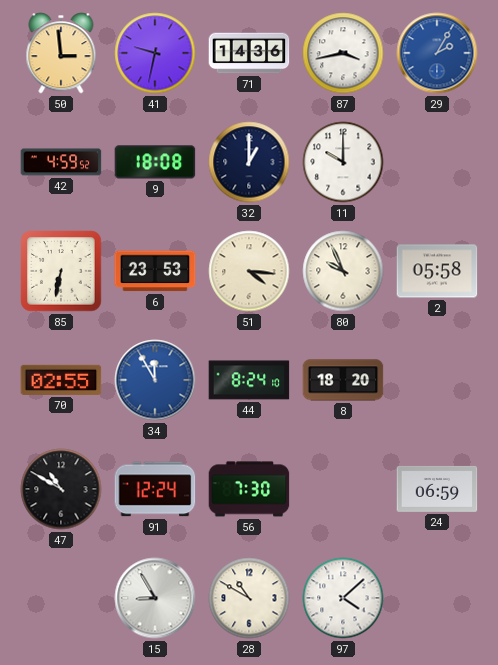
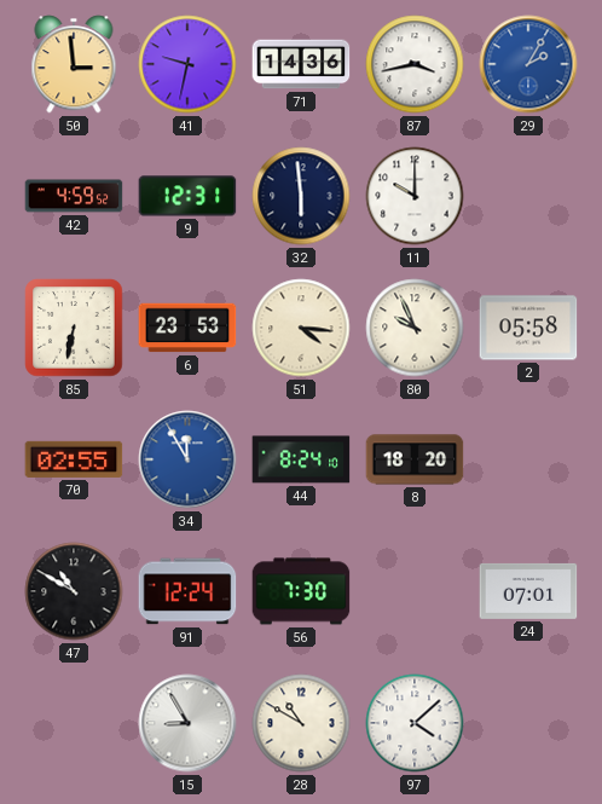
9: 18:08 -> 12:31
32: 1:00 -> 5:59
24: 06:59 -> 07:01
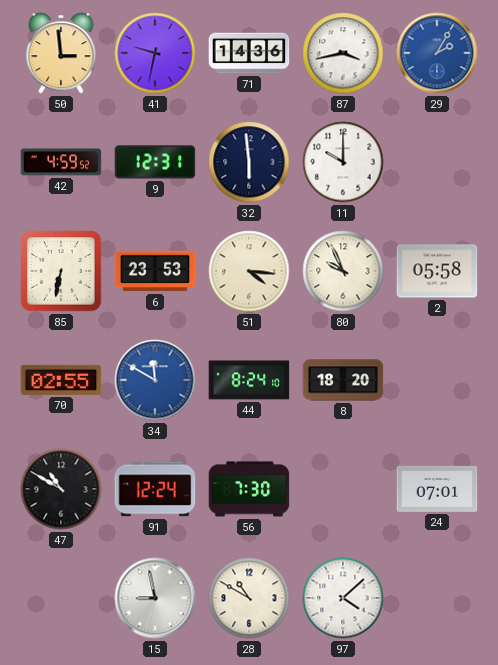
34: 11:55 -> 11:50
15: 8:55 -> 8:58
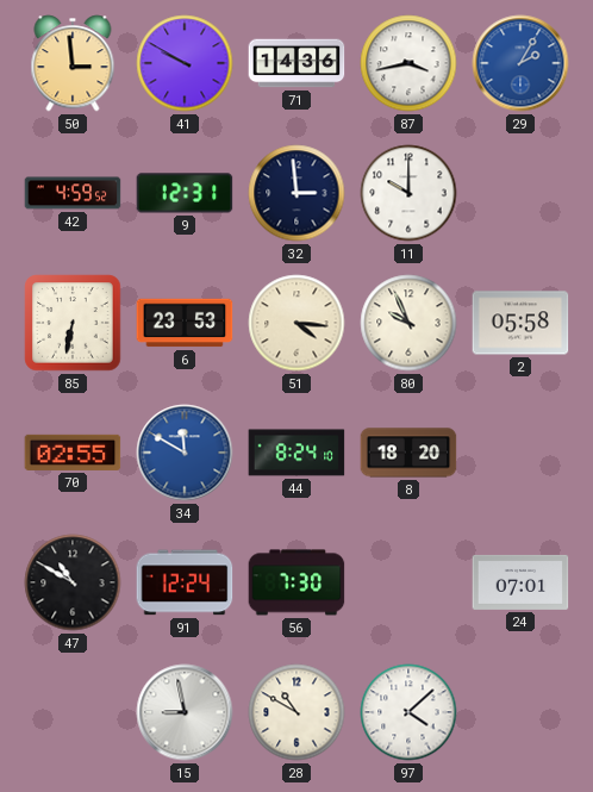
41: 9:32 -> 9:50
32: 5:59 -> 2:59
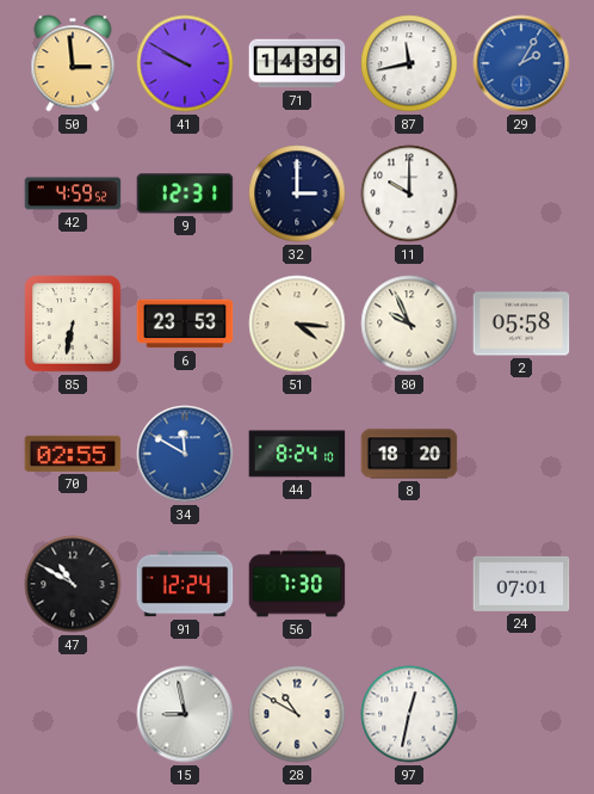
87: 3:43 -> 11:43
32: 2:59 -> 3:00
97: 4:08 -> 12:32
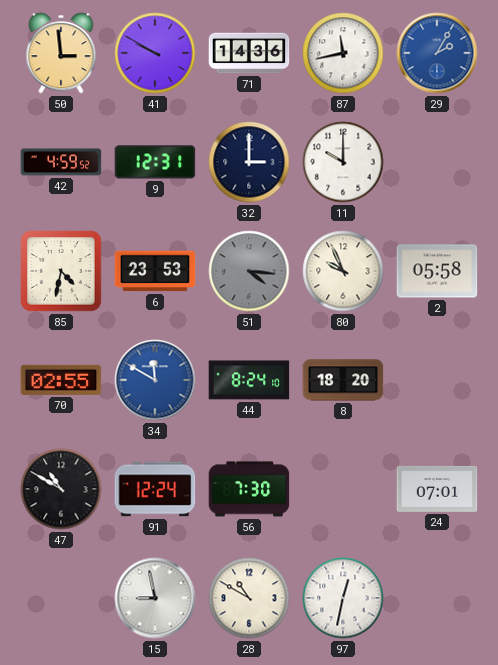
85: 6:32 -> 4:32
51 dial: cream -> grey
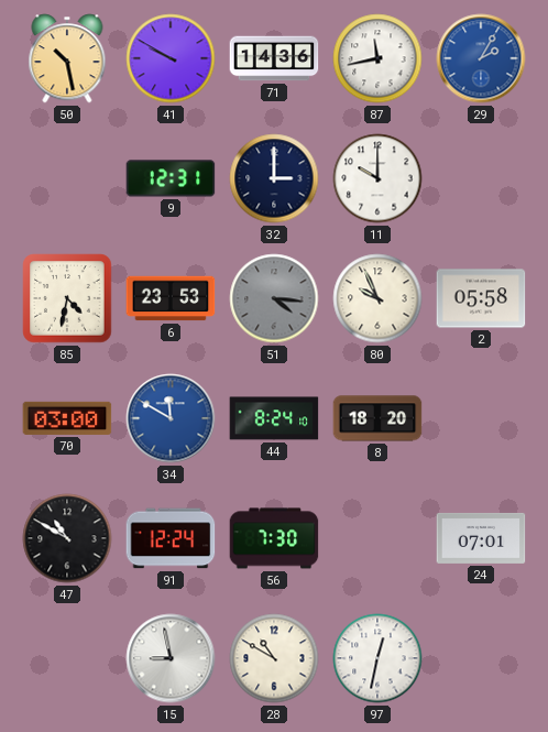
50: 2:59 -> 10:28
42: 4:59 -> none
70: 02:55 -> 03:00
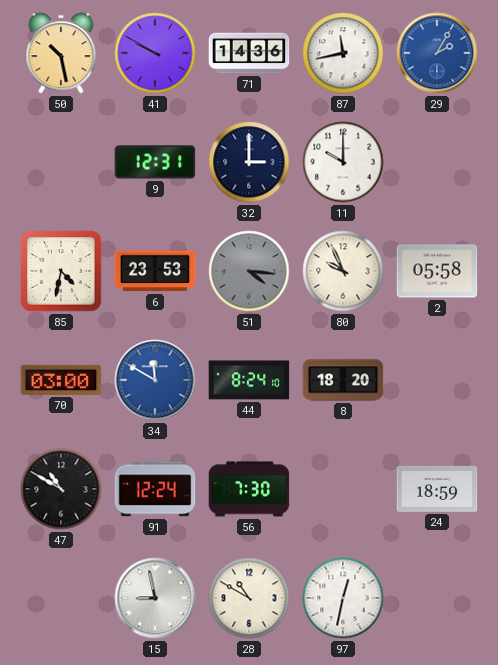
24: 07:01 -> 18:59
